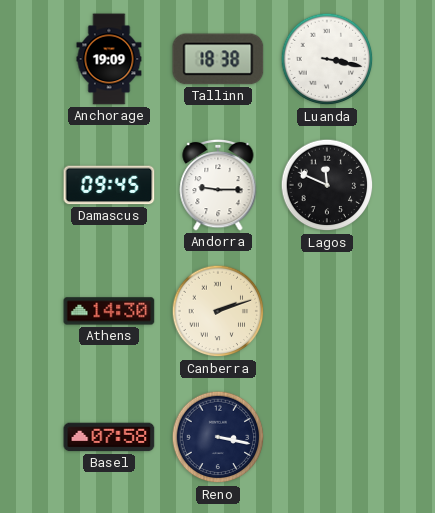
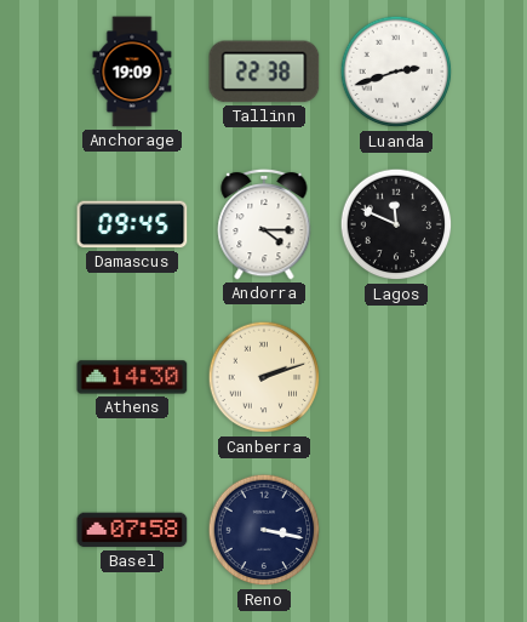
Tallinn: 18:38 -> 22:38
Luanda: 3:17 -> 2:42
Andorra: 9:15 -> 4:15
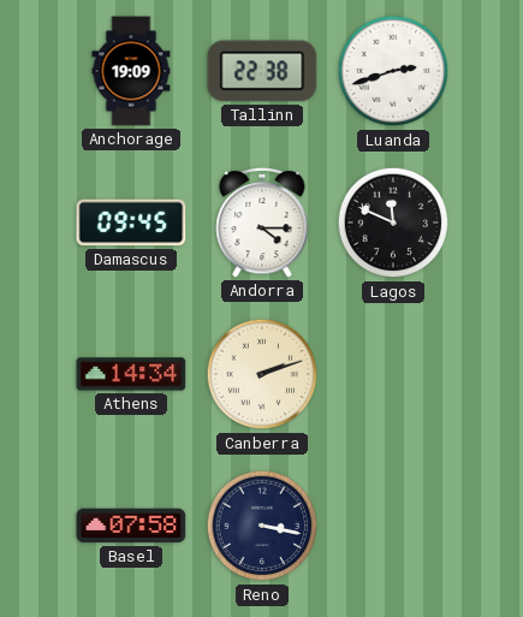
Athens: 14:30 -> 14:34
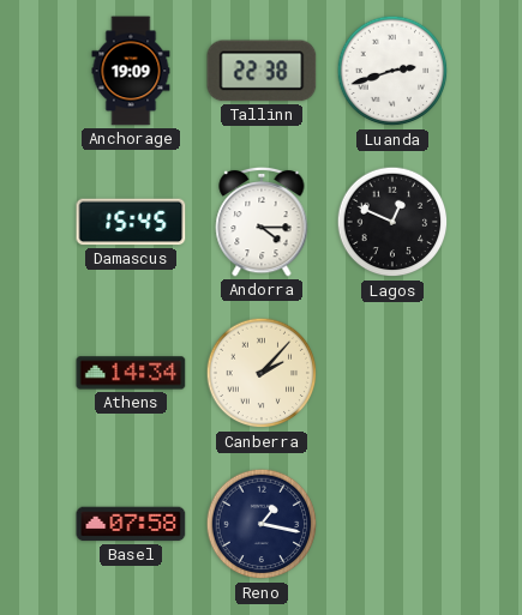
Damascus: 09:45 -> 15:45
Lagos: 11:49 -> 12:49
Canberra: 2:12 -> 2:07
Reno: 3:17 -> 1:17
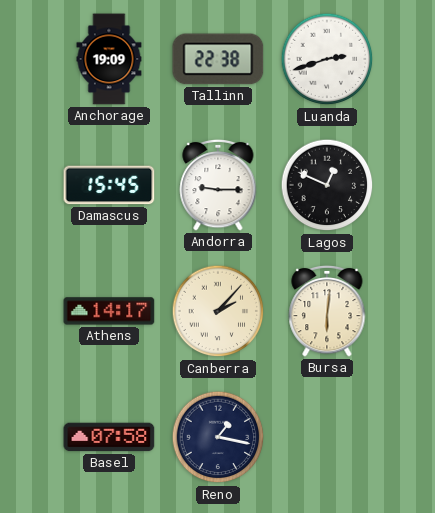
Andorra: 4:15 -> 9:15
Athens: 14:34 -> 14:17
Bursa: none -> 6:01
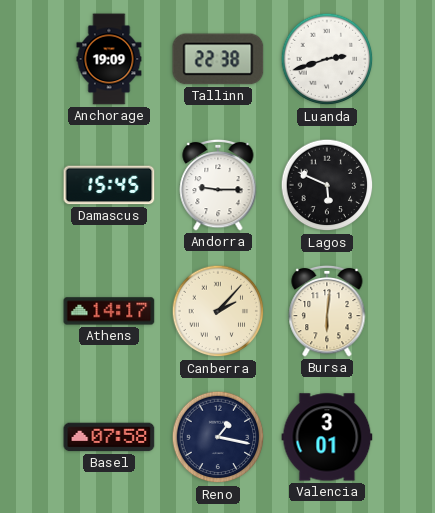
Lagos: 12:49 -> 5:49
Valencia: none -> 3:01
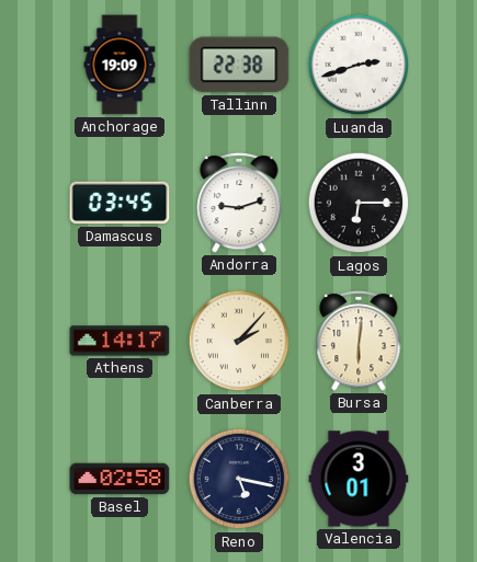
Damascus: 15:45 -> 03:45
Andorra: 9:15 -> 9:12
Lagos: 5:49 -> 6:15
Basel: 07:58 -> 02:58
Reno: 1:17 -> 5:17
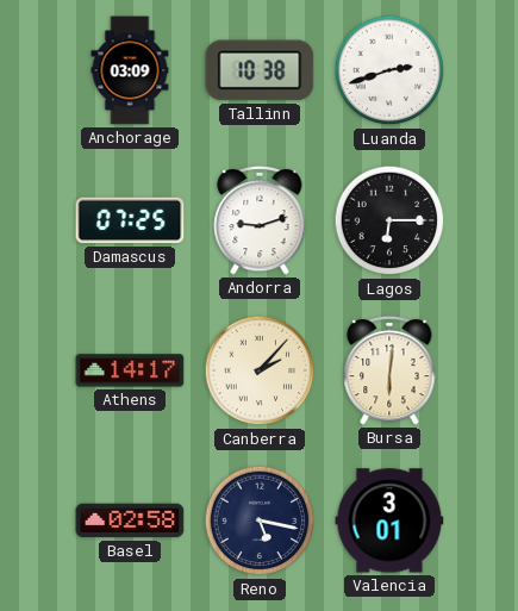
Anchorage: 19:09 -> 03:09
Tallinn: 22:38 -> 10:38
Damascus: 03:45 -> 07:25
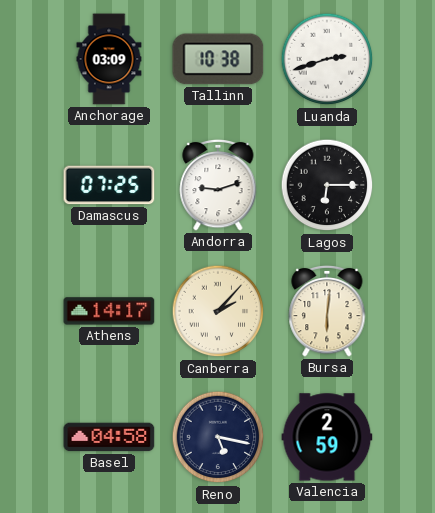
Basel: 02:58 -> 04:58
Valencia: 3:01 -> 2:59
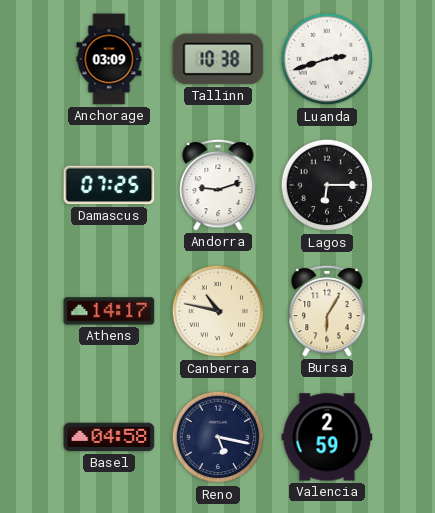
Canberra: 2:07 -> 10:47
Bursa: 6:01 -> 6:05
